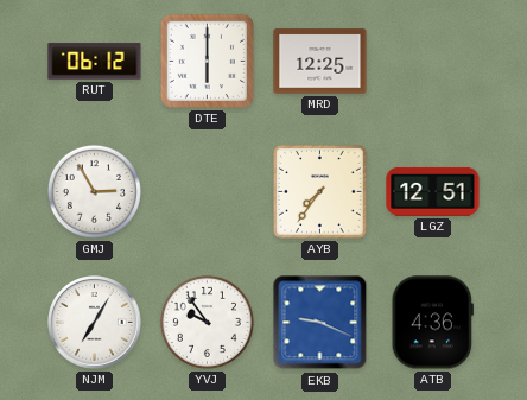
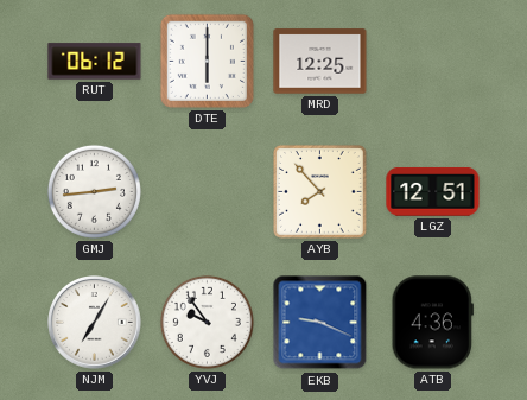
GMJ: 2:55 -> 2:44
AYB: 7:36 -> 7:53
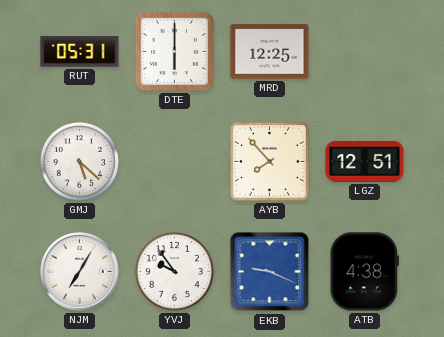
RUT: 06:12 -> 05:31
GMJ: 2:44 -> 5:22
ATB: 4:36 -> 4:38
